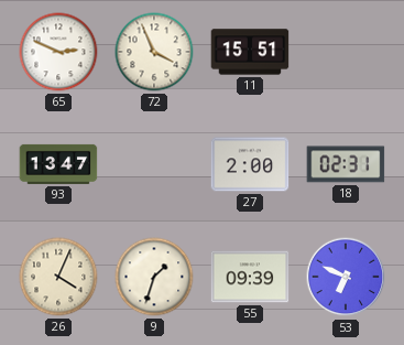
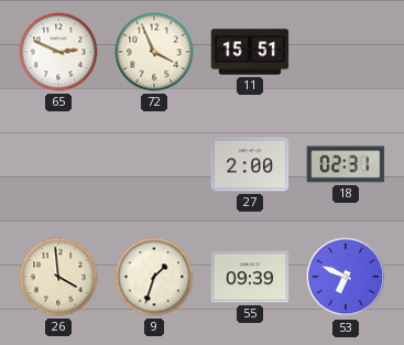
93: 13:47 -> none
26: 4:04 -> 3:59
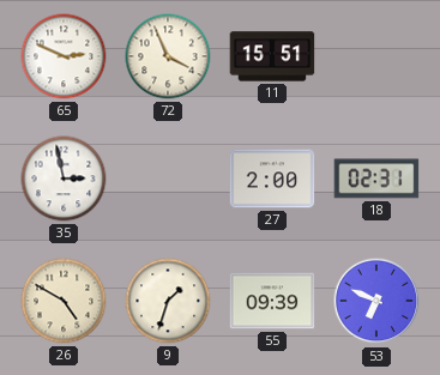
35: none -> 2:58
26: 3:59 -> 4:50
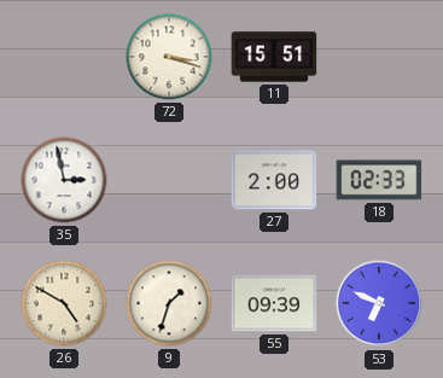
65: 2:49 -> none
72: 3:56 -> 3:18
18: 02:31 -> 02:33
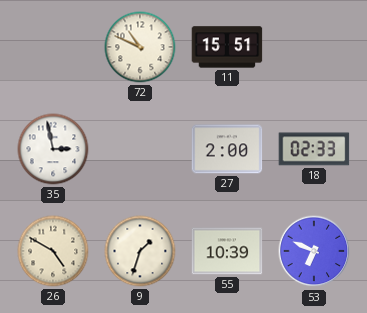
72: 3:18 -> 10:49
55: 09:39 -> 10:39
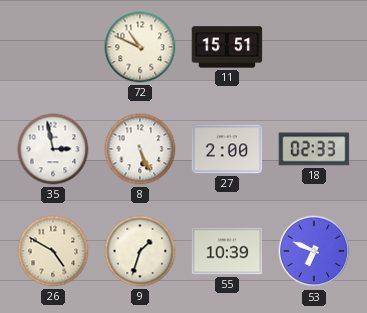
8: none -> 5:26
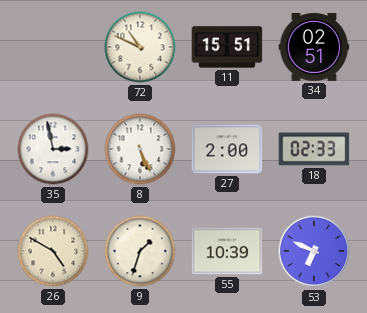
34: none -> 02:51
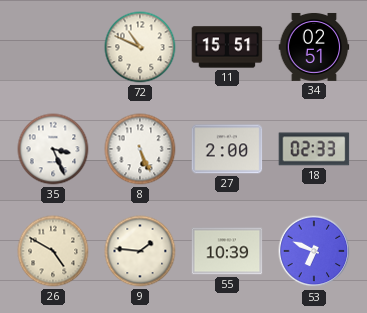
35: 2:58 -> 3:26
9: 1:33 -> 1:46
